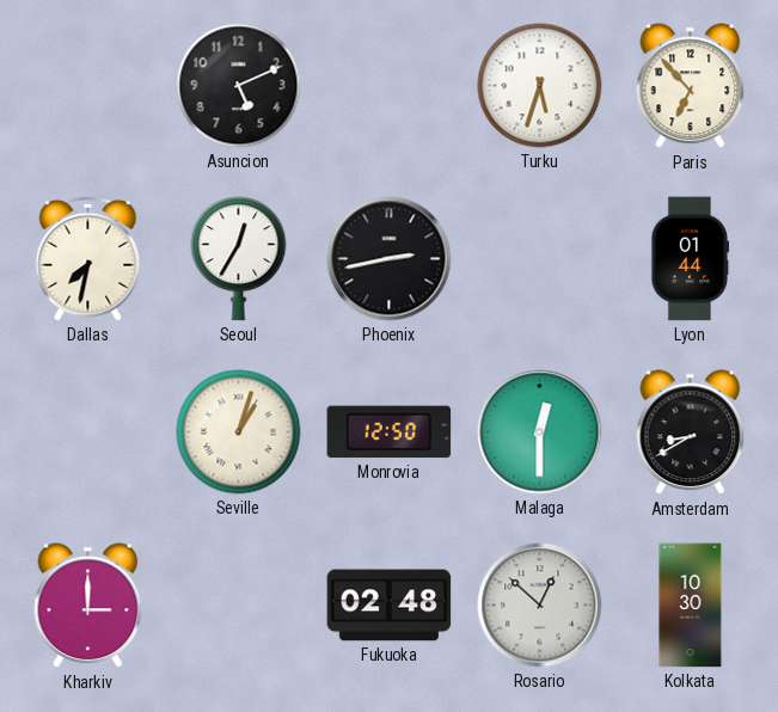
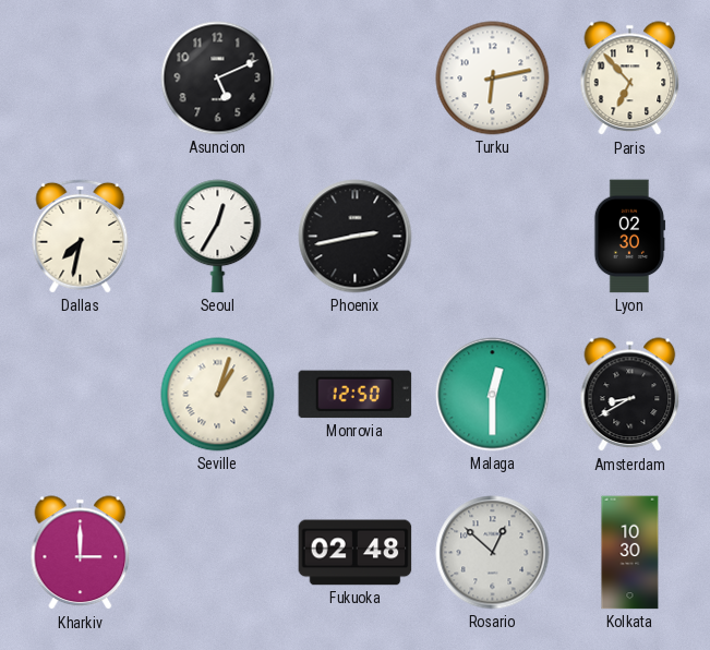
Turku: 5:33 -> 6:13
Lyon: 01:44 -> 02:30
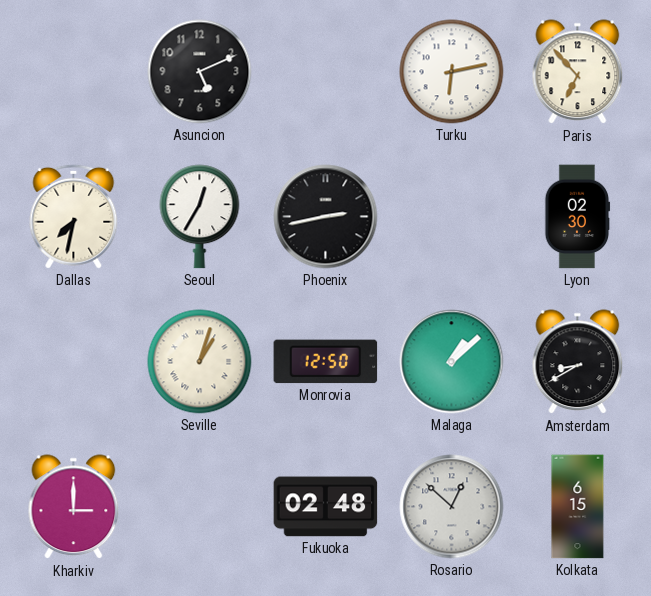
Malaga: 12:30 -> 1:08
Kolkata: 10:30 -> 6:15
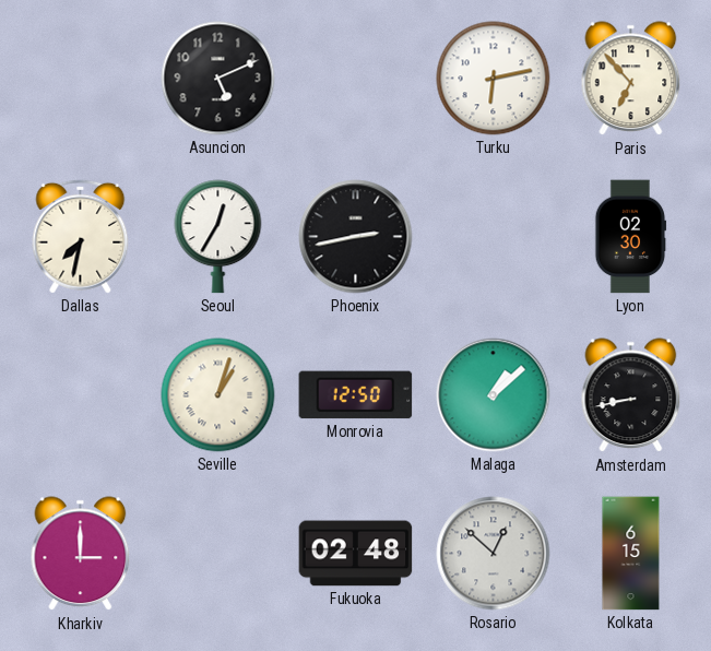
Amsterdam: 8:40 -> 8:43
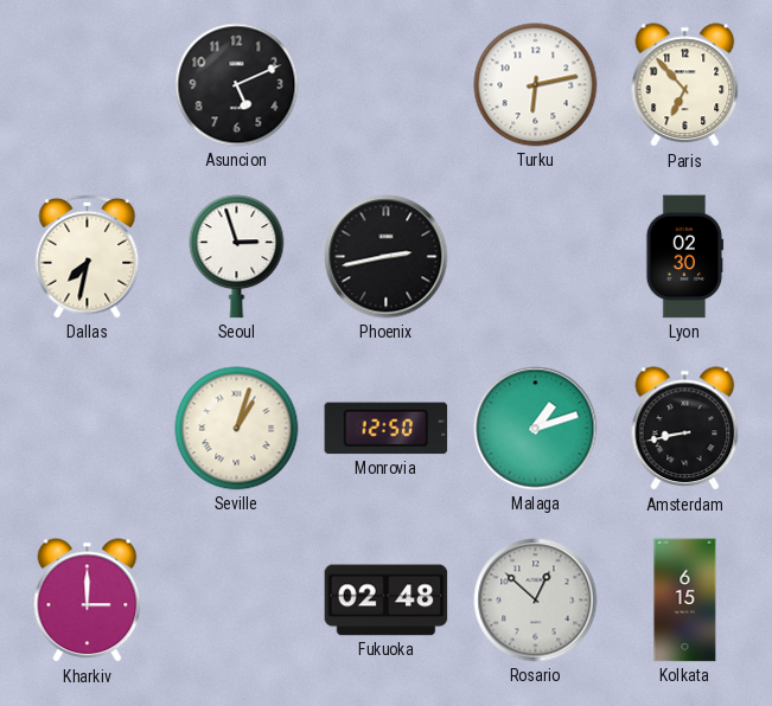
Seoul: 12:35 -> 2:57
Malaga: 1:08 -> 1:12
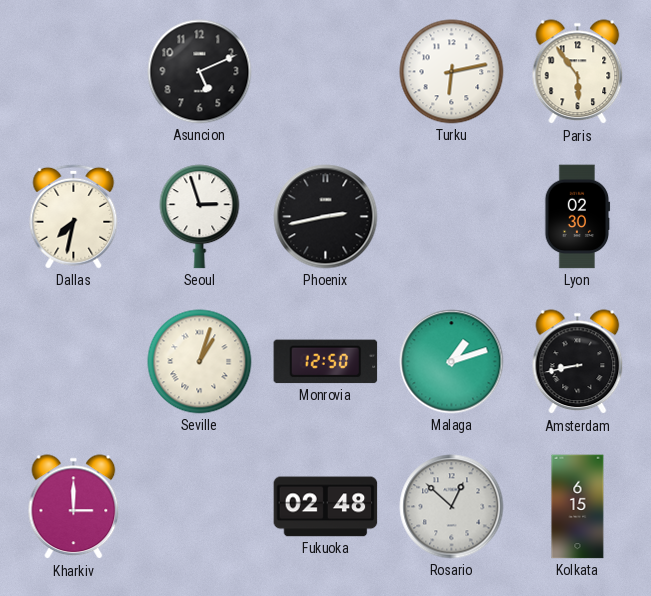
Paris: 6:53 -> 5:54
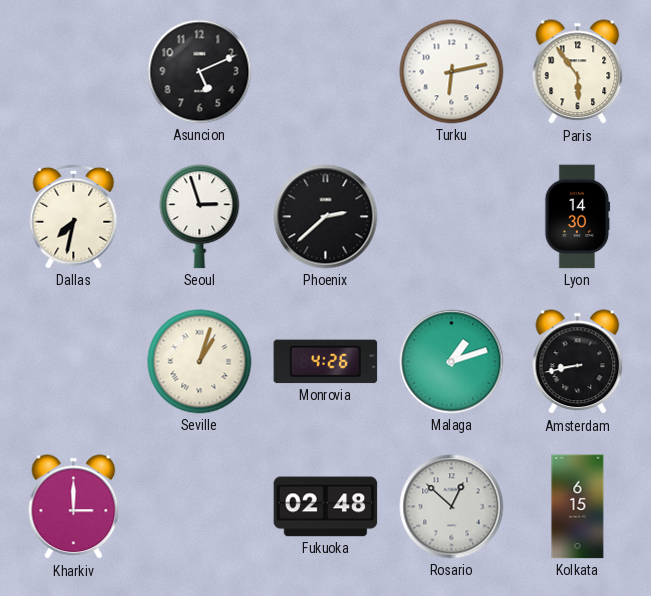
Phoenix: 2:43 -> 2:38
Lyon: 02:30 -> 14:30
Monrovia: 12:50 -> 4:26
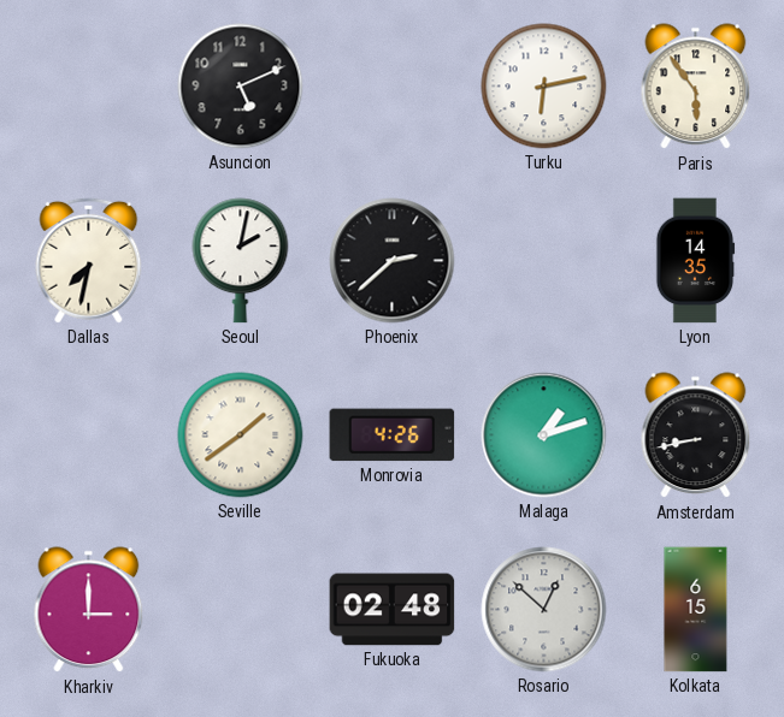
Seoul: 2:57 -> 2:02
Lyon: 14:30 -> 14:35
Seville: 1:03 -> 1:39
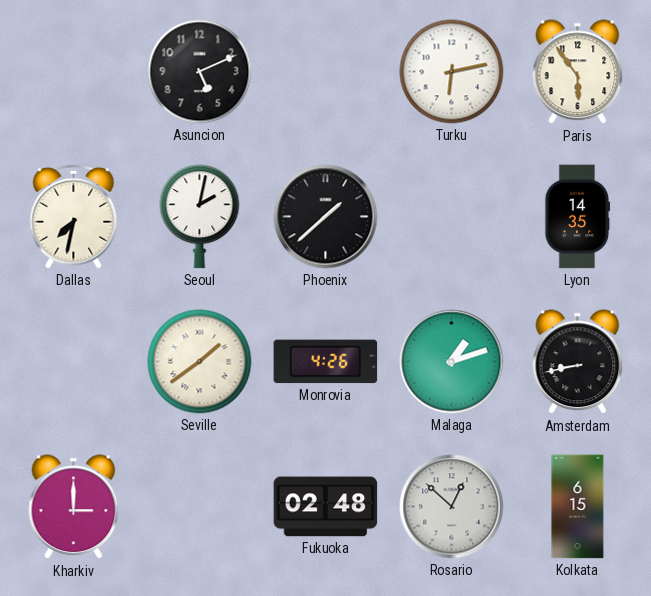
Phoenix: 2:38 -> 1:38
